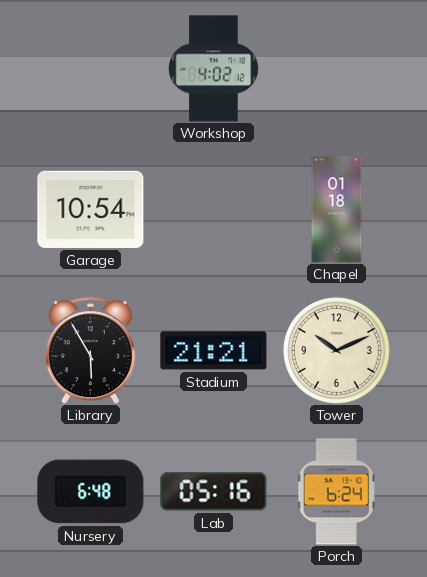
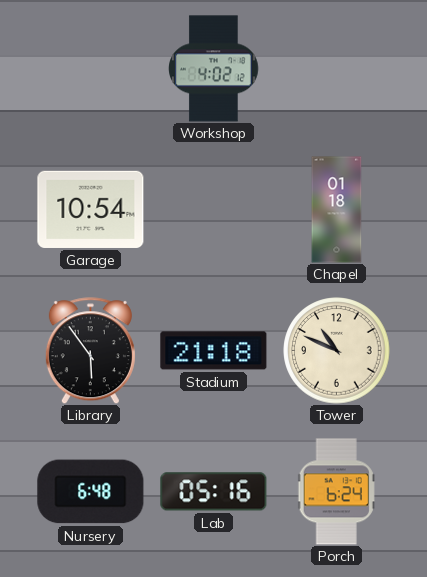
Library: 5:55 -> 5:54
Stadium: 21:21 -> 21:18
Tower: 10:11 -> 10:49
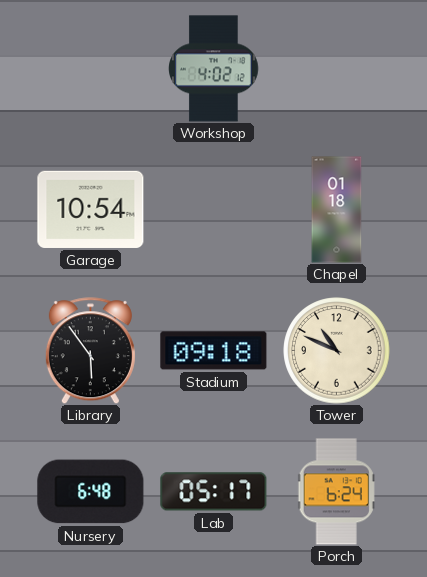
Stadium: 21:18 -> 09:18
Lab: 05:16 -> 05:17
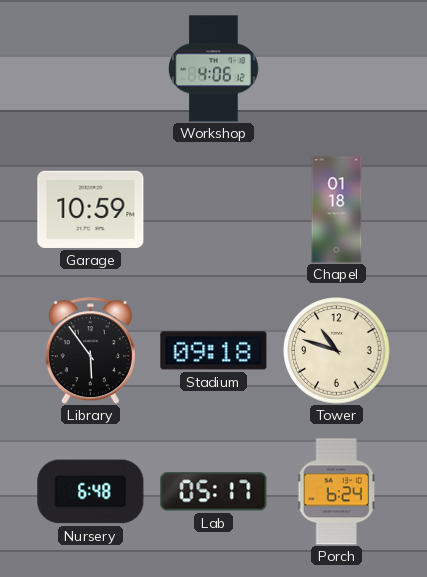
Workshop: 4:02 -> 4:06
Garage: 10:54 -> 10:59
Tower: 10:49 -> 10:48
